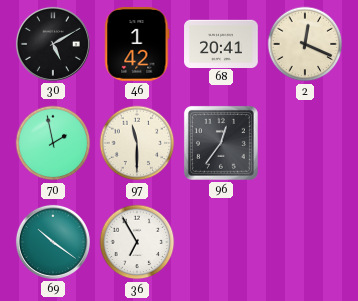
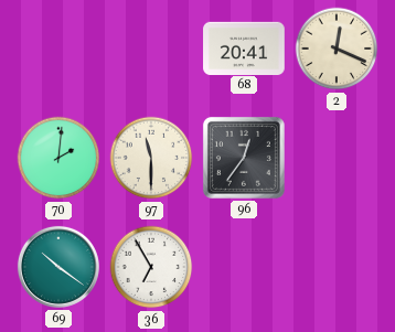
30: 5:10 -> none
46: 1:42 -> none
70: 1:58 -> 2:01
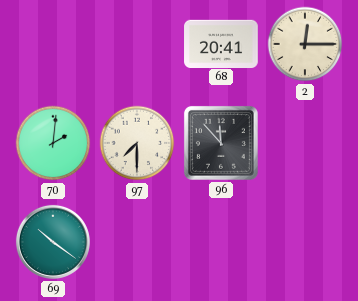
2: 12:19 -> 12:15
97: 11:30 -> 7:30
96: 12:36 -> 11:53
36: 6:55 -> none
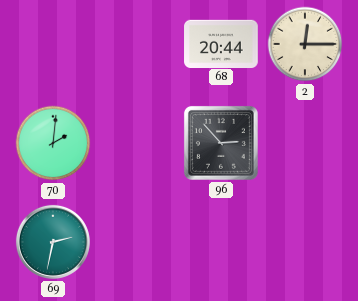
68: 20:41 -> 20:44
97: 7:30 -> none
96: 11:53 -> 2:53
69: 10:21 -> 2:32
